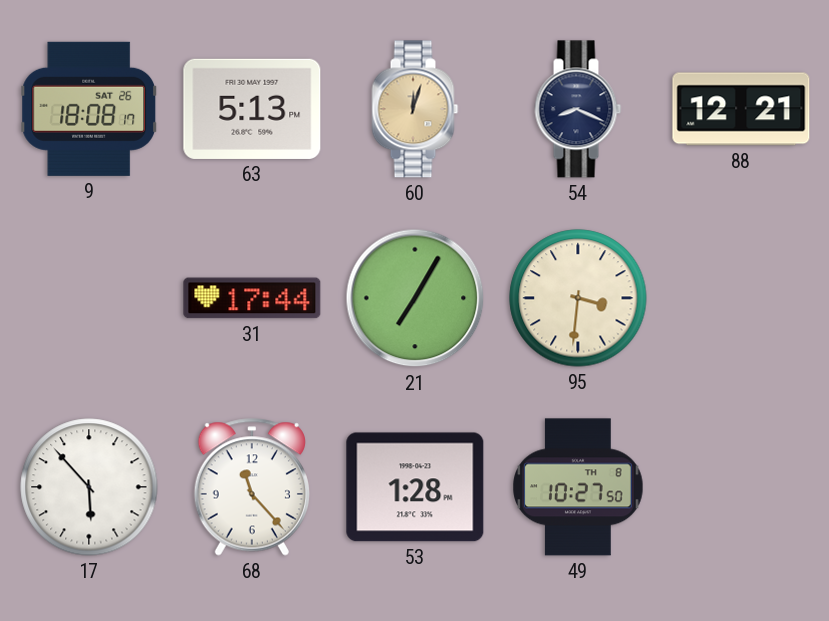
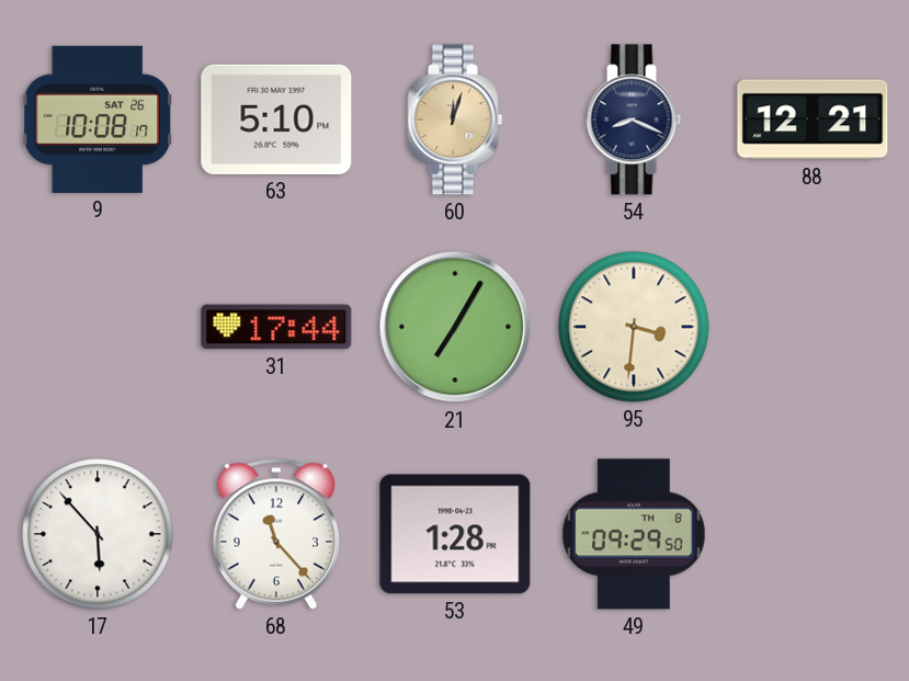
9: 18:08 -> 10:08
63: 5:13 -> 5:10
49: 10:27 -> 09:29
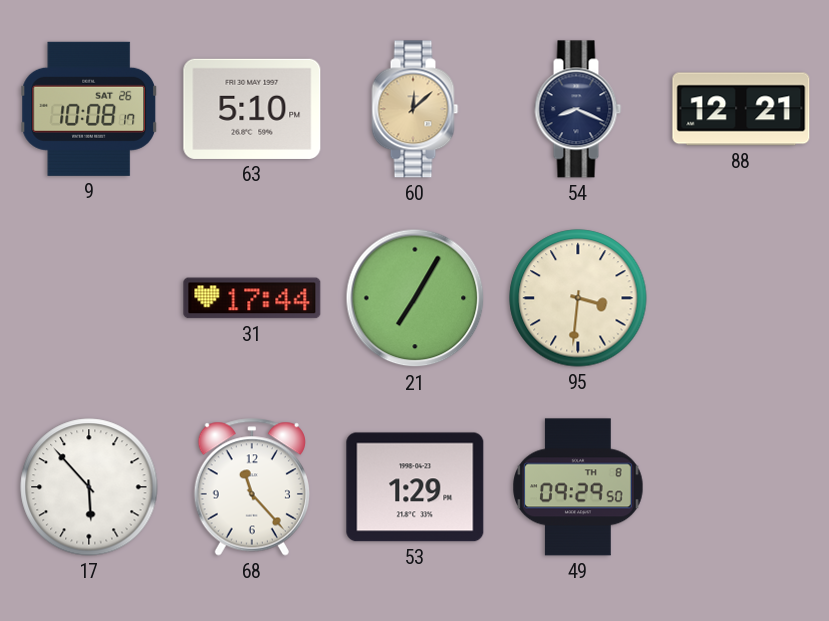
60: 12:03 -> 12:08
53: 1:28 -> 1:29
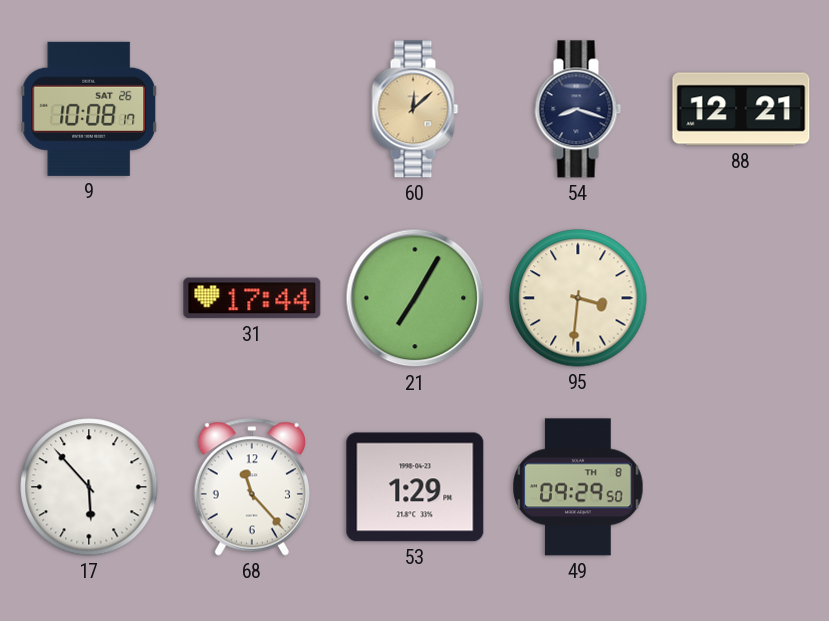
63: 5:10 -> none
54: 8:19 -> 8:18
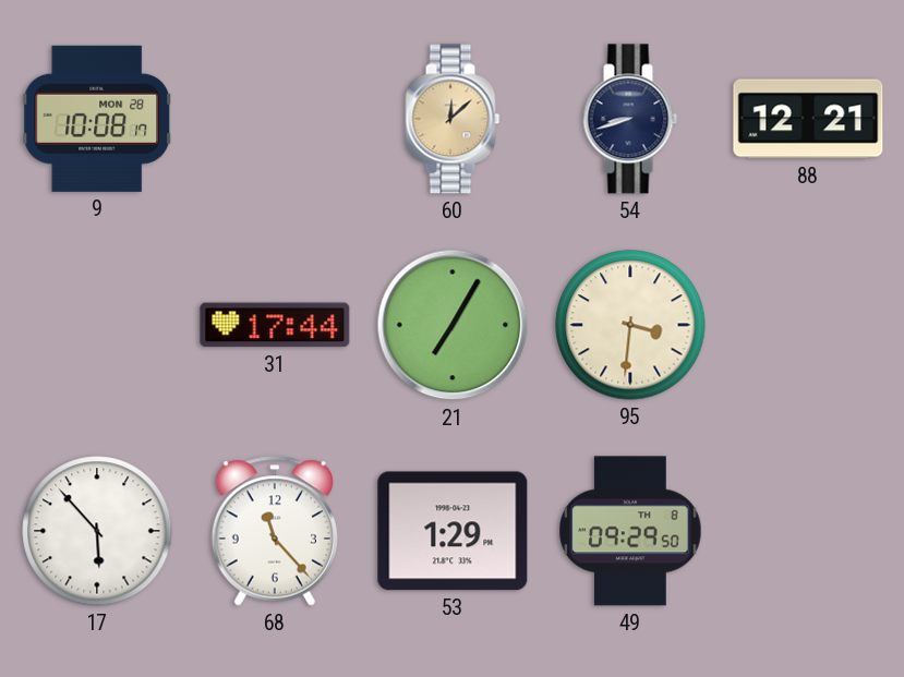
9 date: SAT 26 -> MON 28
54: 8:18 -> 8:42
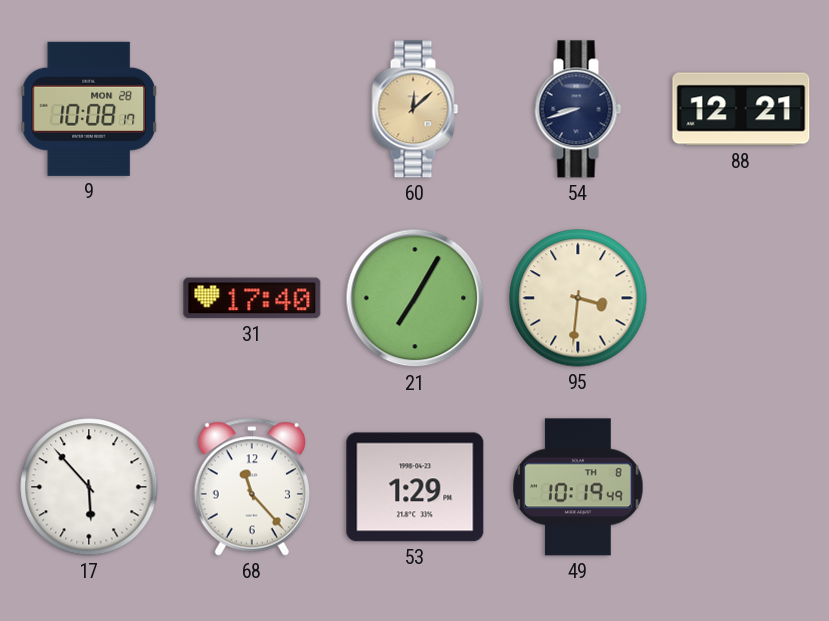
31: 17:44 -> 17:40
49: 09:29 -> 10:19
